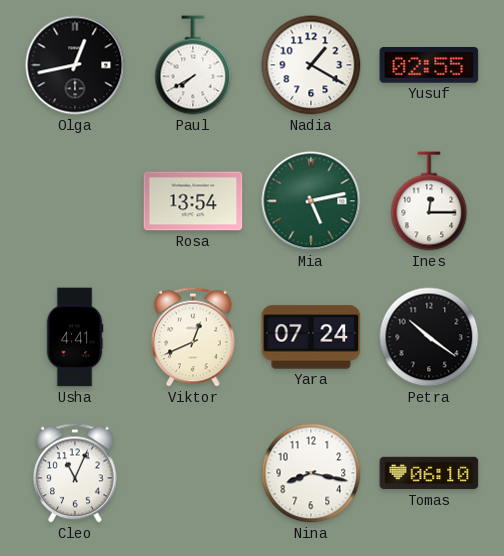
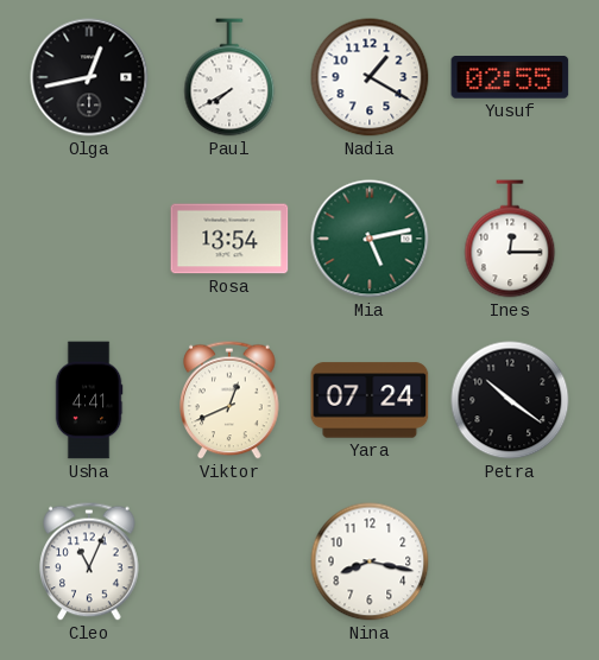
Tomas: 06:10 -> none
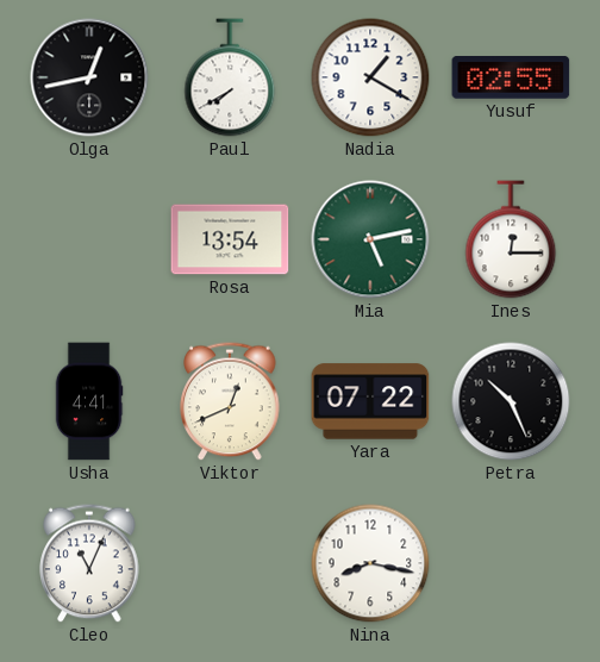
Yara: 07:24 -> 07:22
Petra: 10:21 -> 10:26
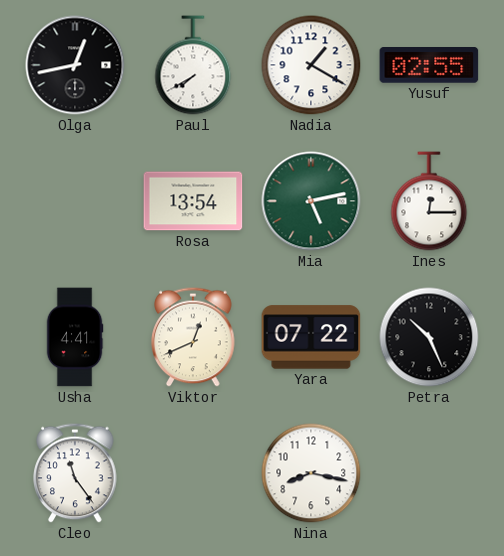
Cleo: 11:04 -> 11:24
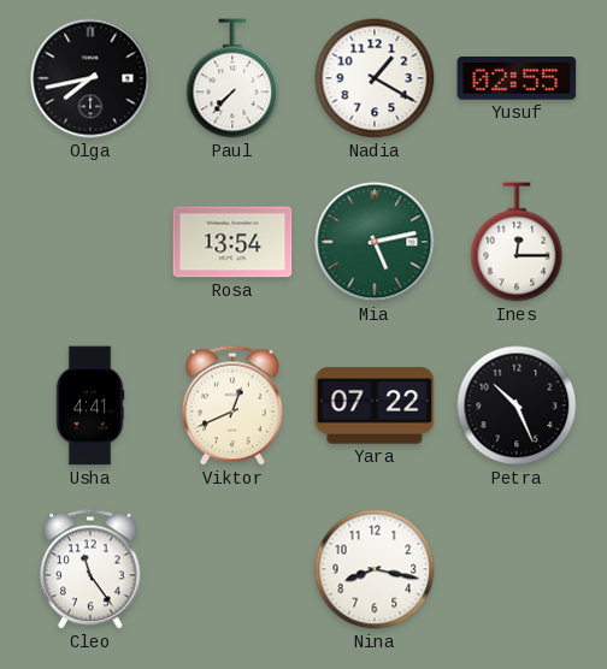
Olga: 12:43 -> 7:43
Paul: 7:40 -> 7:37
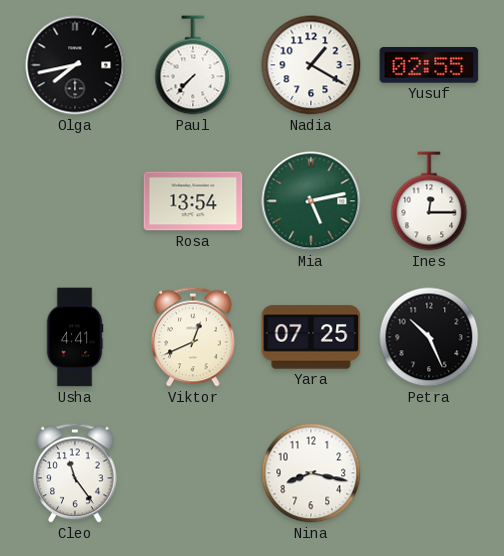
Yara: 07:22 -> 07:25
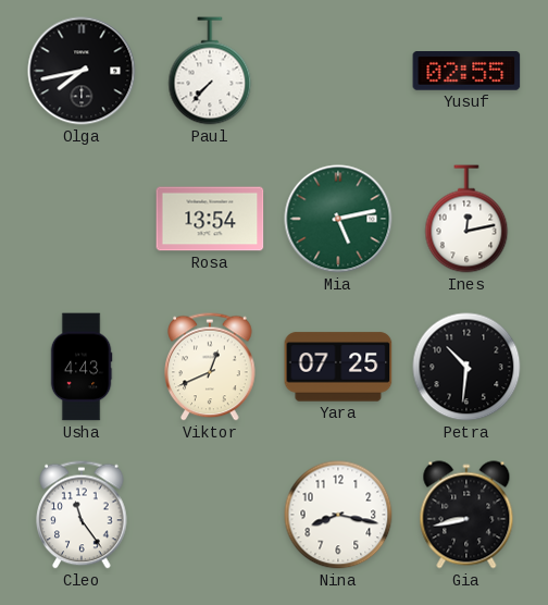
Nadia: 1:20 -> none
Ines: 12:15 -> 12:13
Usha: 4:41 -> 4:43
Petra: 10:26 -> 10:31
Gia: none -> 8:43
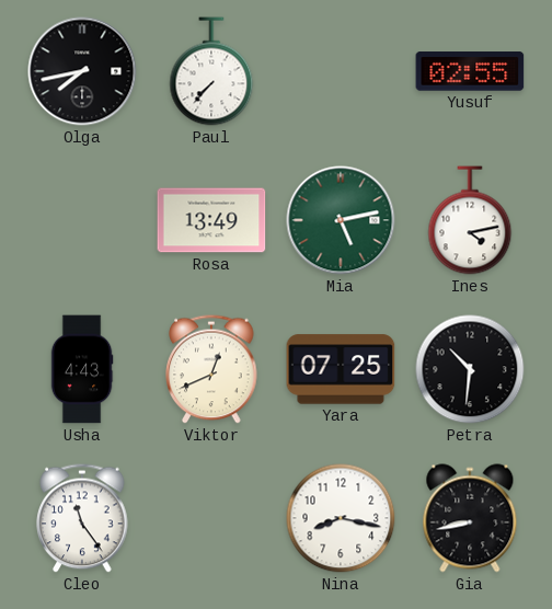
Rosa: 13:54 -> 13:49
Ines: 12:13 -> 4:13
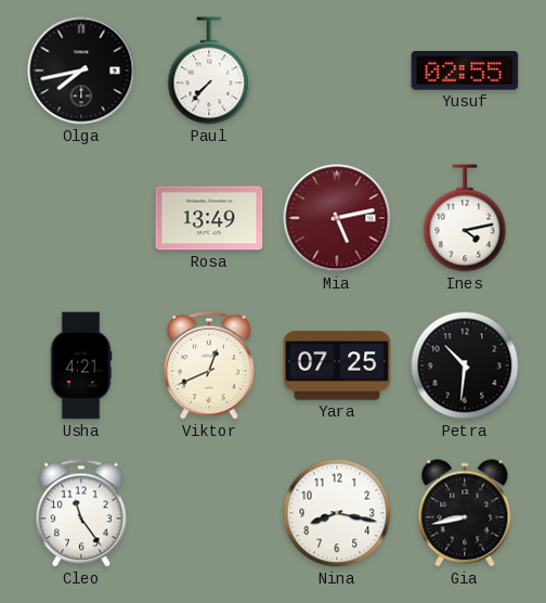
Mia dial: green -> burgundy
Usha: 4:43 -> 4:21
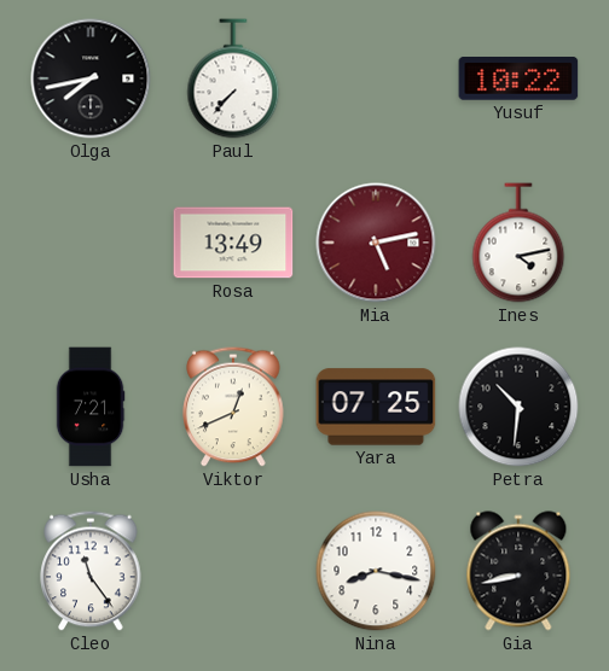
Yusuf: 02:55 -> 10:22
Usha: 4:21 -> 7:21
